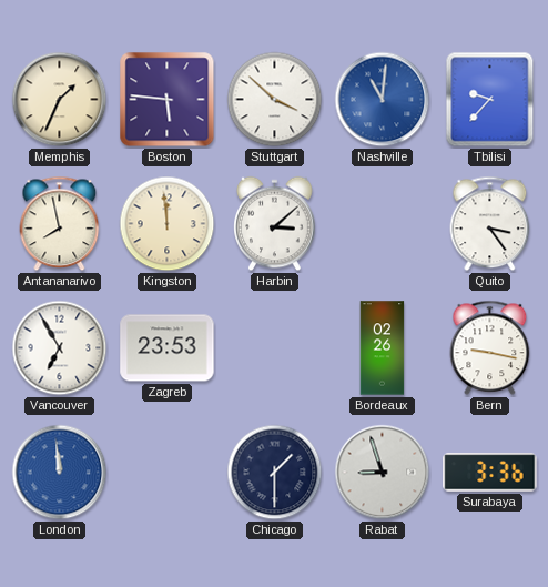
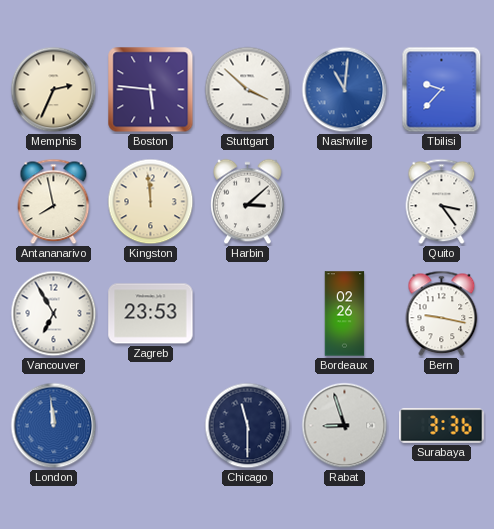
Memphis: 1:34 -> 2:34
Chicago: 1:30 -> 11:30
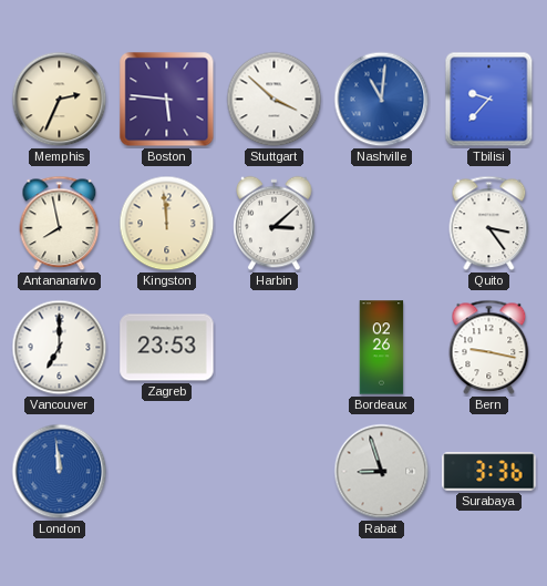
Vancouver: 6:55 -> 7:00
Chicago: 11:30 -> none
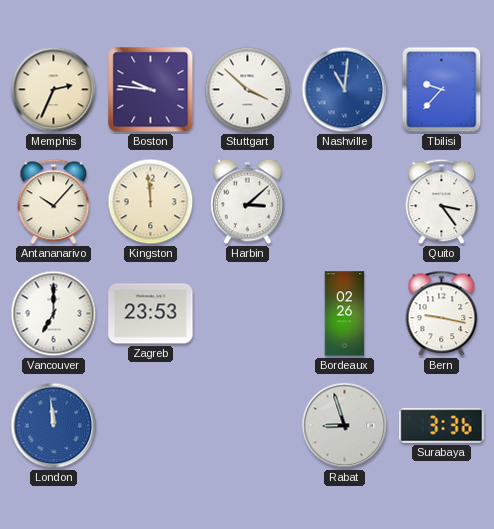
Boston: 5:46 -> 9:46
Antananarivo: 7:58 -> 10:07
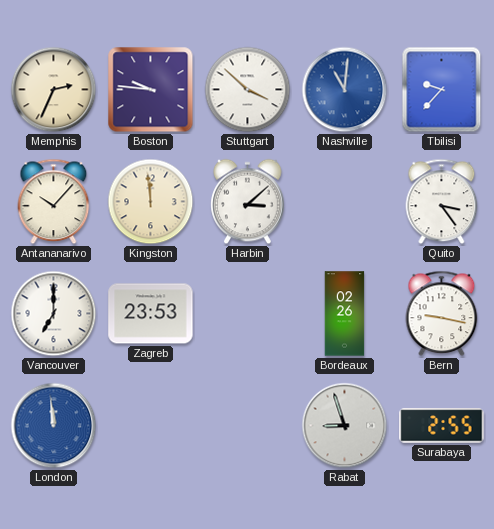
Surabaya: 3:36 -> 2:55
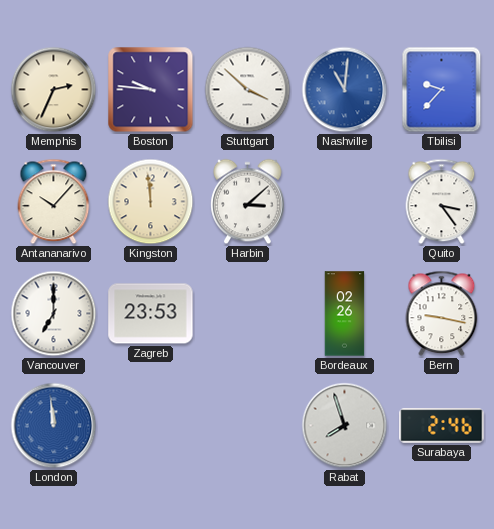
Rabat: 8:57 -> 7:57
Surabaya: 2:55 -> 2:46
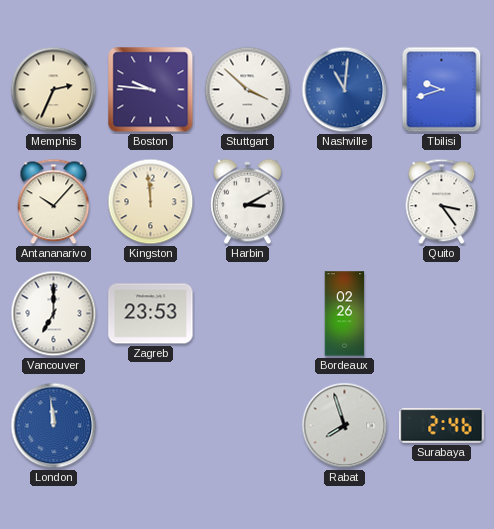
Tbilisi: 9:37 -> 9:42
Harbin: 3:08 -> 3:10
Bern: 9:17 -> none
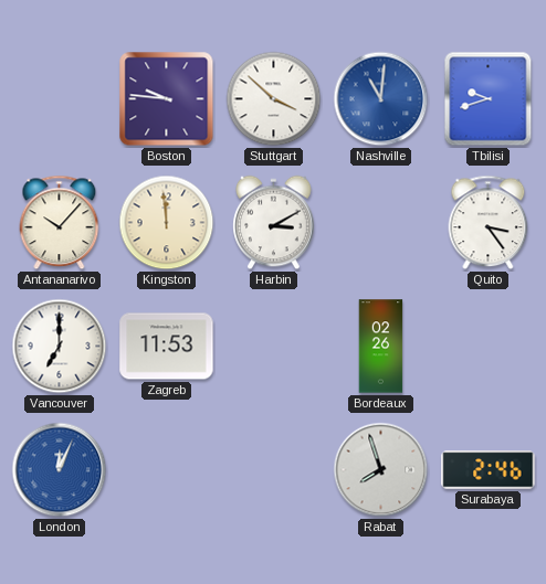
Memphis: 2:34 -> none
Zagreb: 23:53 -> 11:53
London: 11:59 -> 12:04
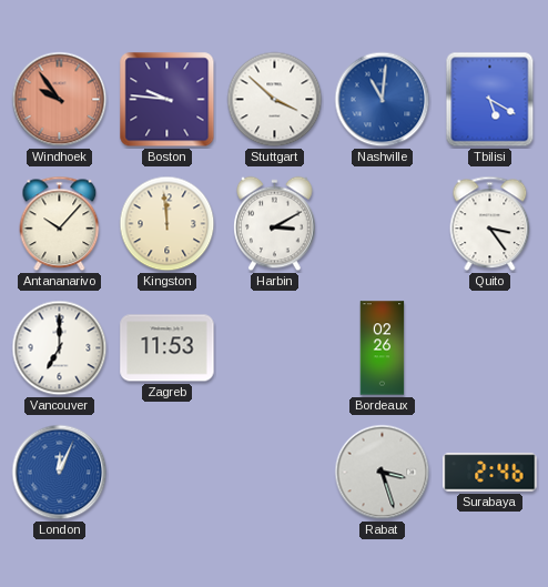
Windhoek: none -> 9:54
Tbilisi: 9:42 -> 5:20
Rabat: 7:57 -> 3:27
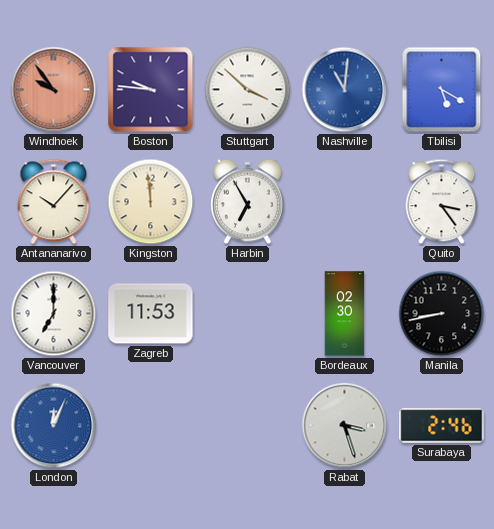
Harbin: 3:10 -> 6:55
Bordeaux: 02:26 -> 02:30
Manila: none -> 8:43
